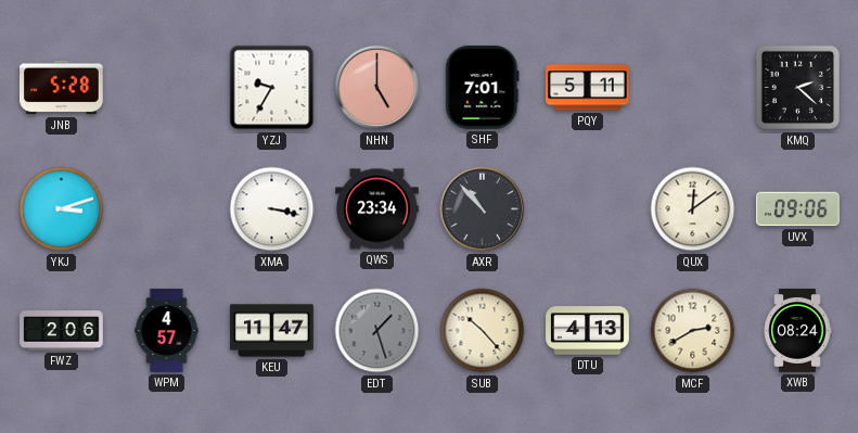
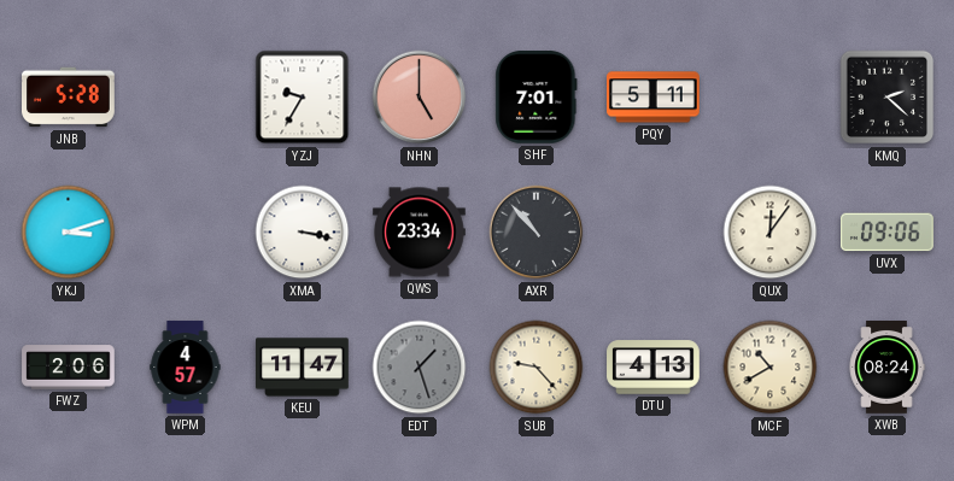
QUX: 12:09 -> 12:06
SUB: 10:23 -> 9:23
MCF: 2:40 -> 10:40
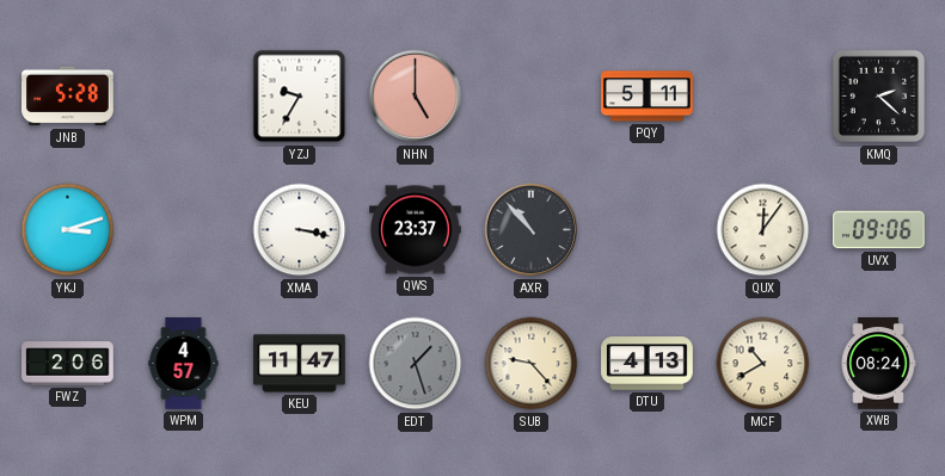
SHF: 7:01 -> none
QWS: 23:34 -> 23:37
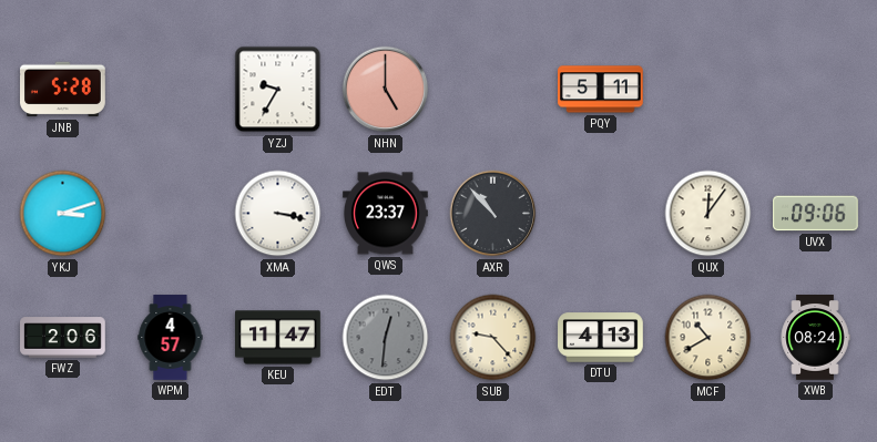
KMQ: 2:22 -> none
EDT: 1:27 -> 12:31
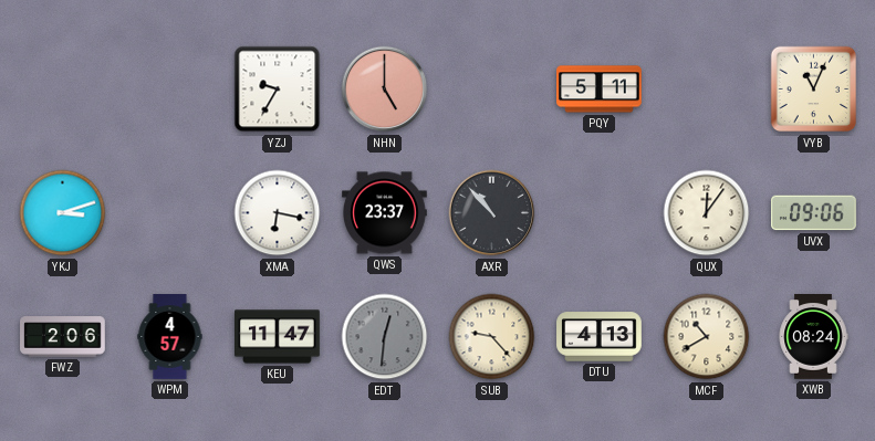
JNB: 5:28 -> none
VYB: none -> 11:04
XMA: 3:17 -> 6:17
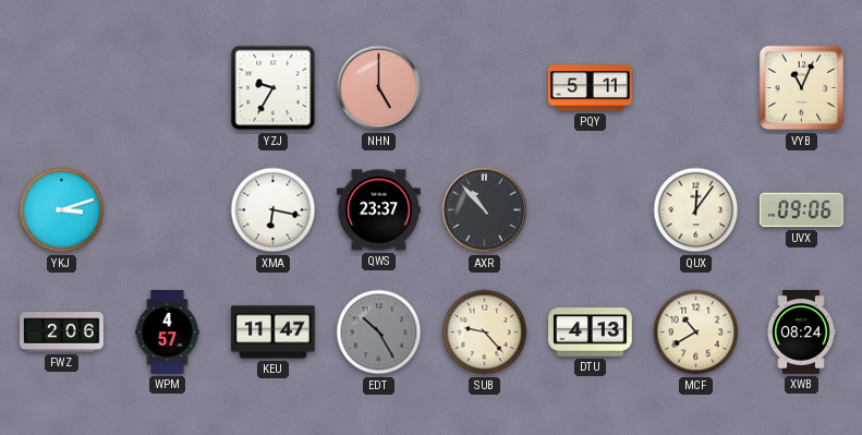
EDT: 12:31 -> 10:25
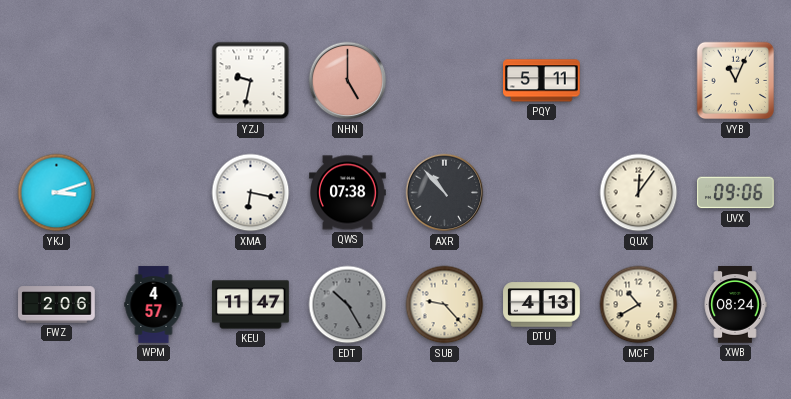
YZJ: 9:35 -> 9:32
QWS: 23:37 -> 07:38
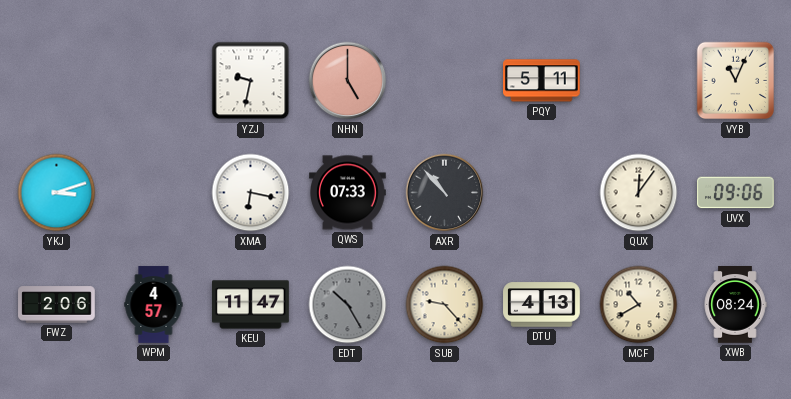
QWS: 07:38 -> 07:33
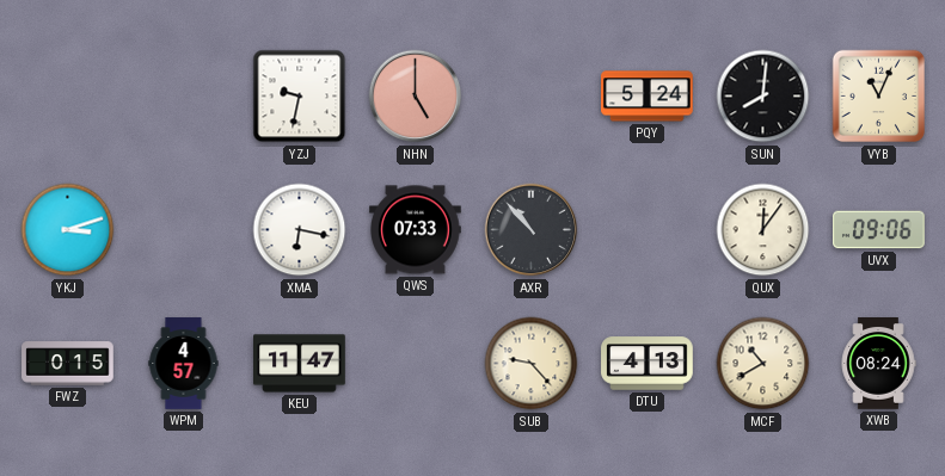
PQY: 5:11 -> 5:24
SUN: none -> 8:01
FWZ: 2:06 -> 0:15
EDT: 10:25 -> none
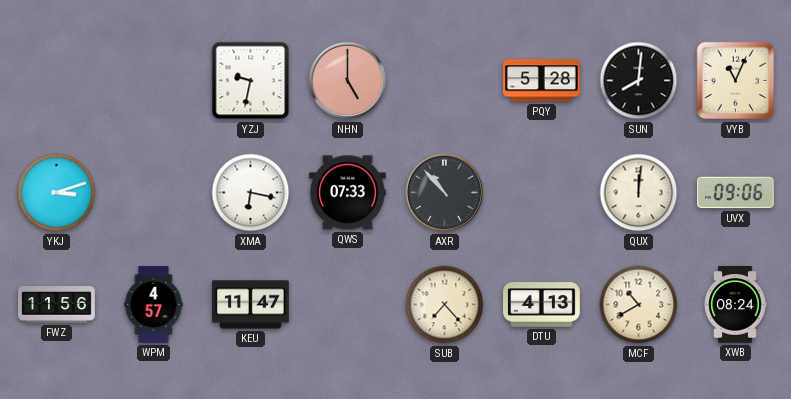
PQY: 5:24 -> 5:28
QUX: 12:06 -> 12:01
FWZ: 0:15 -> 11:56
SUB: 9:23 -> 7:23
